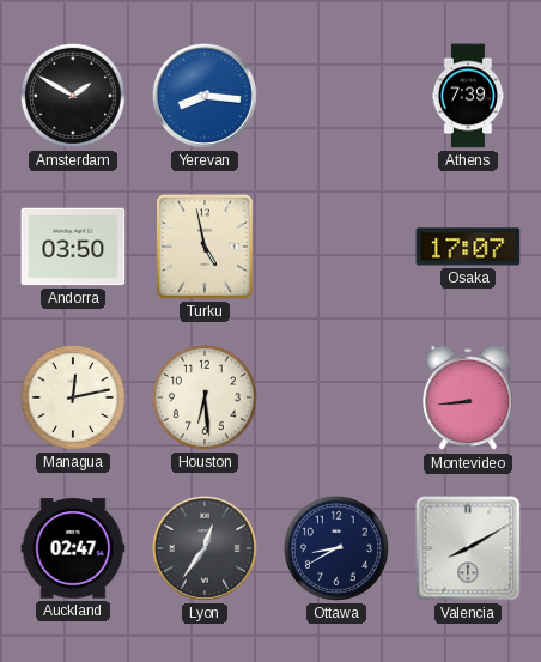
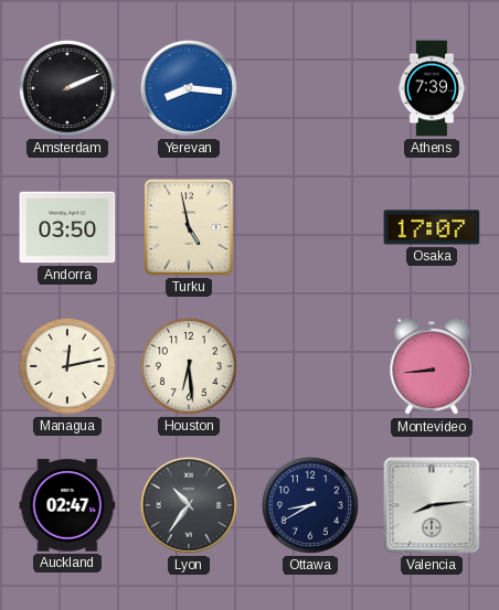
Amsterdam: 1:50 -> 2:11
Lyon: 12:36 -> 10:36
Valencia: 8:10 -> 8:14
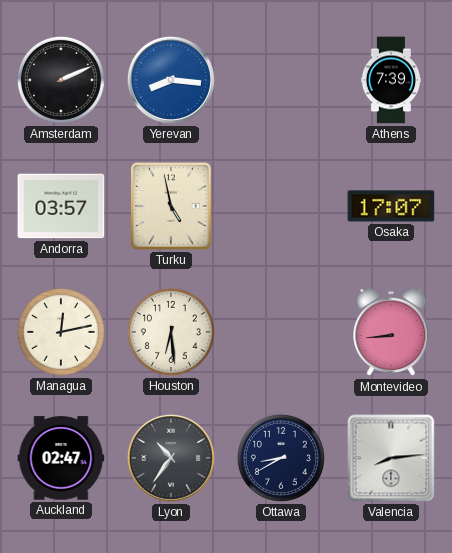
Andorra: 03:50 -> 03:57
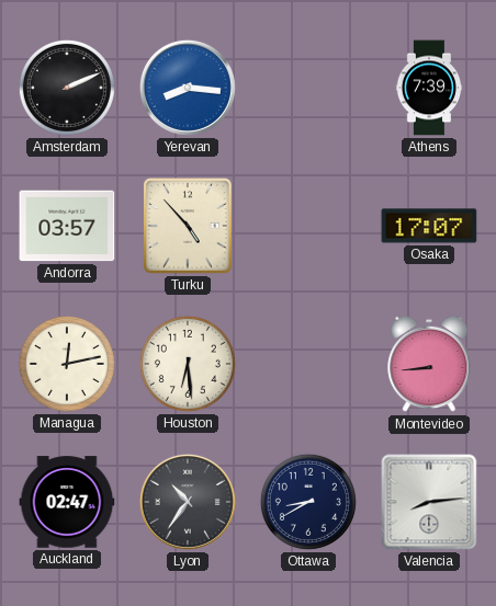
Turku: 4:58 -> 4:53
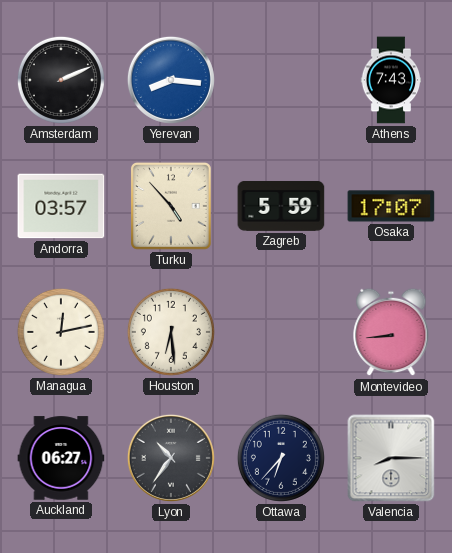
Athens: 7:39 -> 7:43
Zagreb: none -> 5:59
Auckland: 02:47 -> 06:27
Ottawa: 8:40 -> 6:37
Valencia: 8:14 -> 8:15
